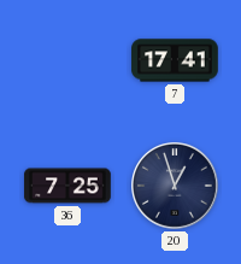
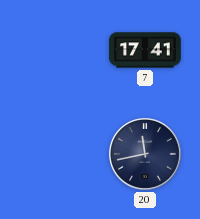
36: 7:25 -> none
20: 12:57 -> 11:43
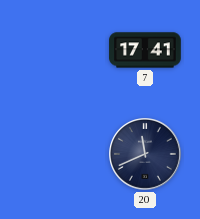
20: 11:43 -> 11:41
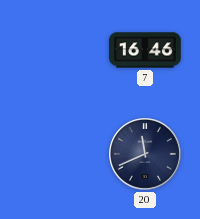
7: 17:41 -> 16:46
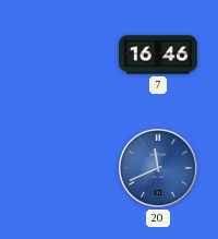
20 dial: navy -> blue
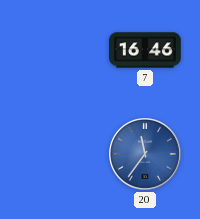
20: 11:41 -> 11:36
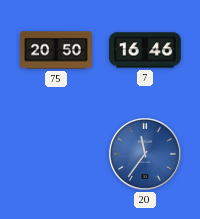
75: none -> 20:50
